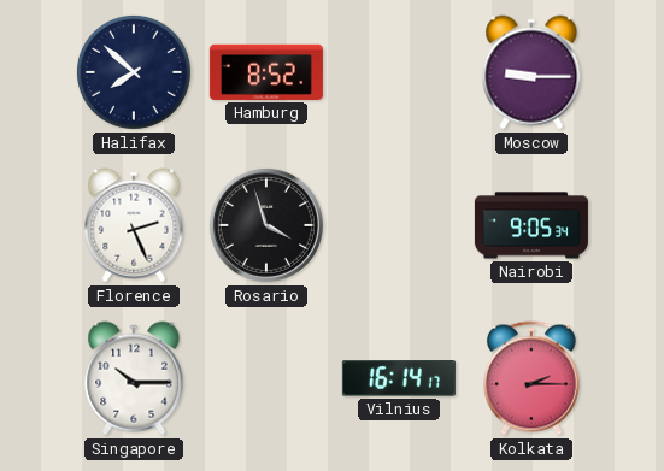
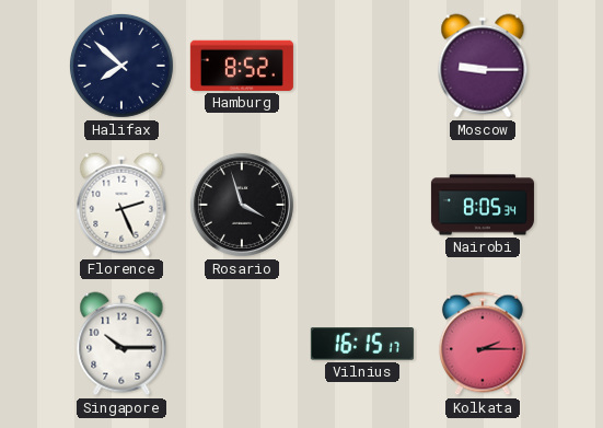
Nairobi: 9:05 -> 8:05
Vilnius: 16:14 -> 16:15
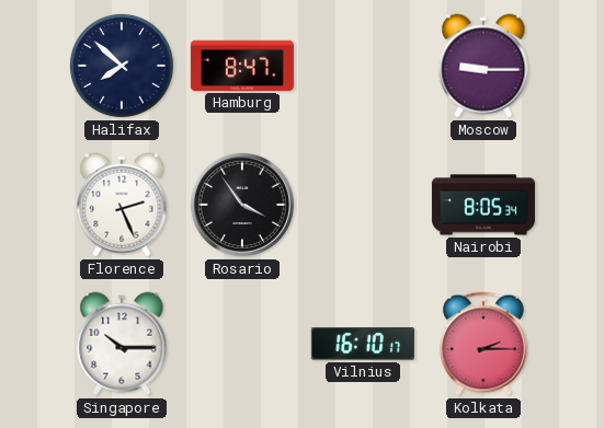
Hamburg: 8:52 -> 8:47
Rosario: 3:57 -> 3:54
Vilnius: 16:15 -> 16:10
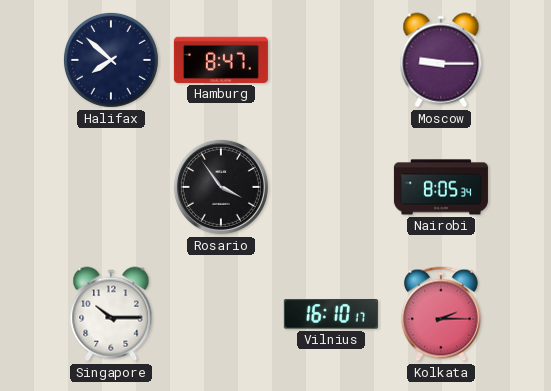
Florence: 2:26 -> none
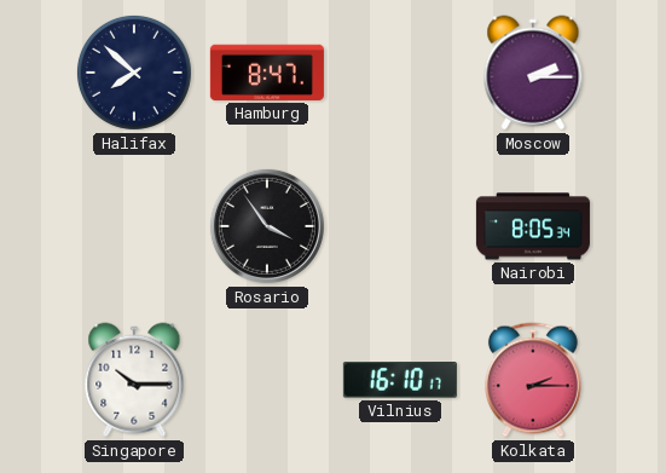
Moscow: 9:15 -> 2:15
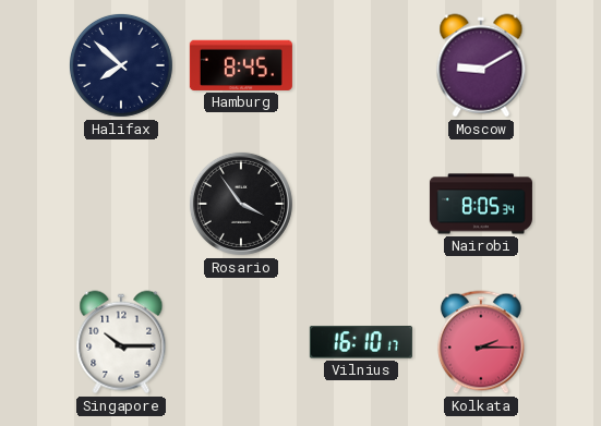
Hamburg: 8:47 -> 8:45
Moscow: 2:15 -> 9:10
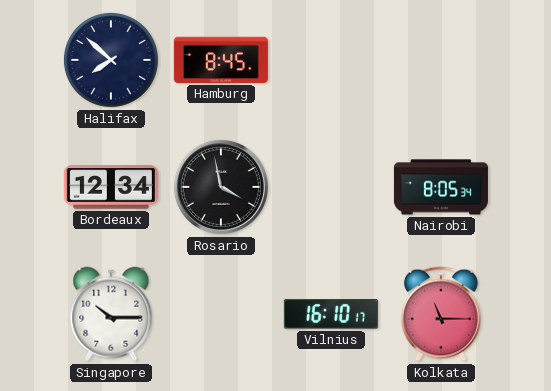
Moscow: 9:10 -> none
Bordeaux: none -> 12:34
Rosario: 3:54 -> 3:58
Kolkata: 2:15 -> 11:15
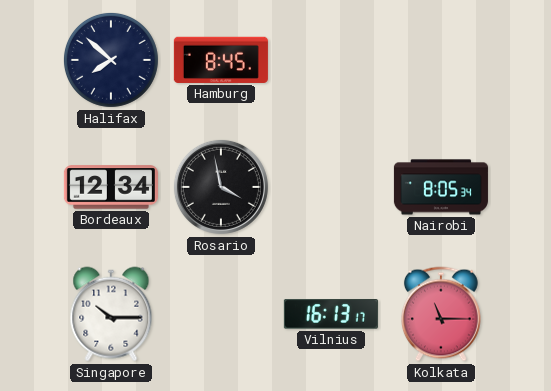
Vilnius: 16:10 -> 16:13
